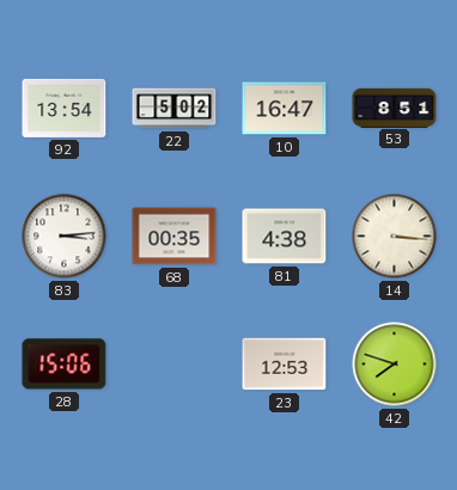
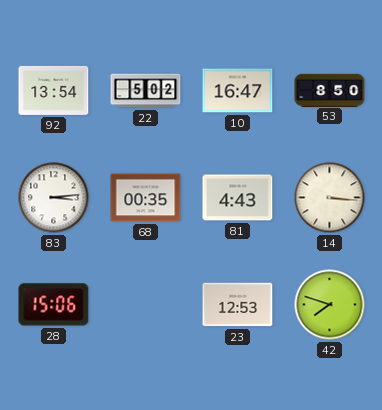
53: 8:51 -> 8:50
81: 4:38 -> 4:43
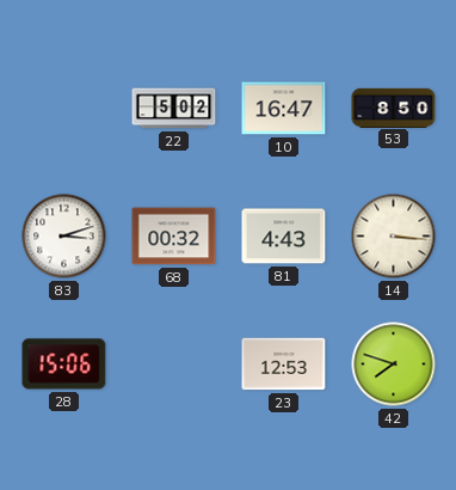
92: 13:54 -> none
83: 3:14 -> 3:12
68: 00:35 -> 00:32
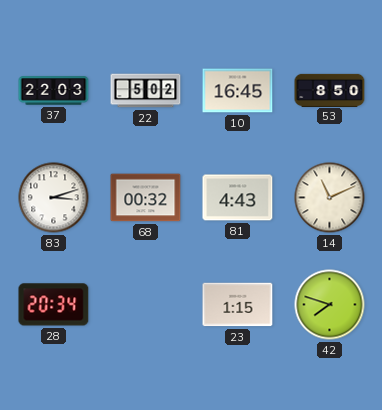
37: none -> 22:03
10: 16:47 -> 16:45
14: 3:16 -> 11:11
28: 15:06 -> 20:34
23: 12:53 -> 1:15
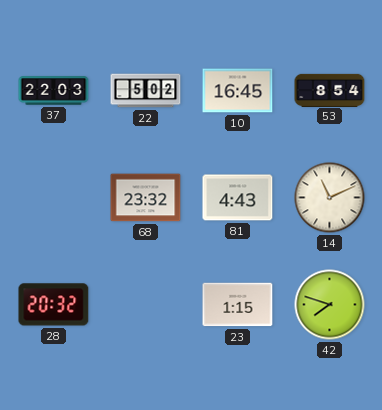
53: 8:50 -> 8:54
83: 3:12 -> none
68: 00:32 -> 23:32
28: 20:34 -> 20:32
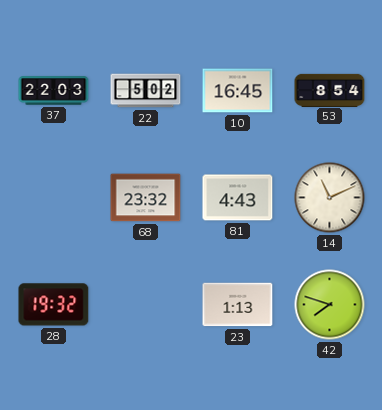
28: 20:32 -> 19:32
23: 1:15 -> 1:13
